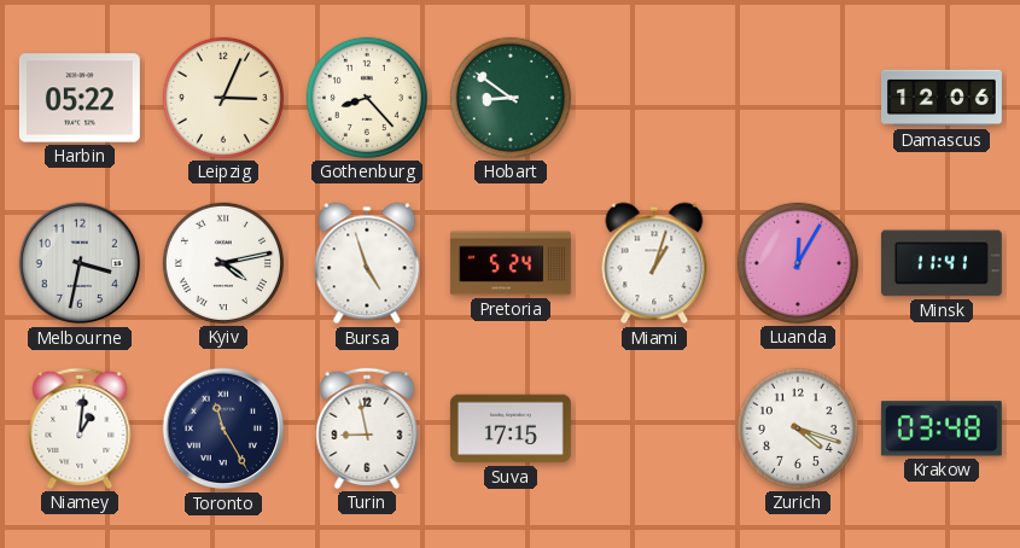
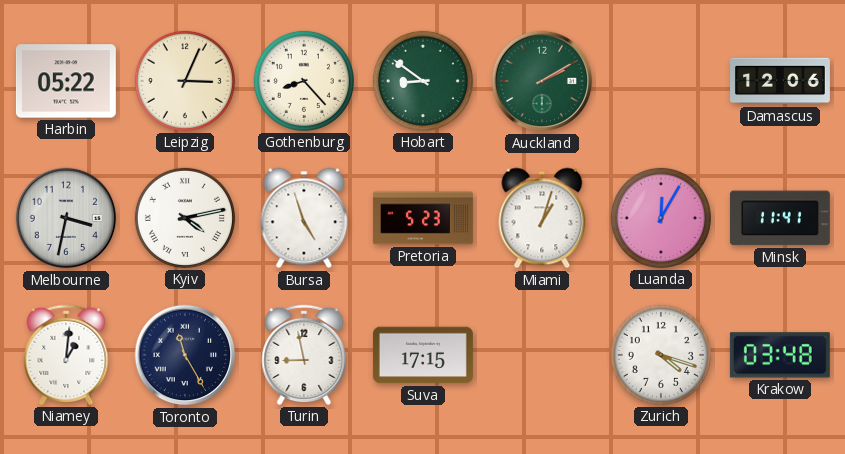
Auckland: none -> 2:10
Pretoria: 5:24 -> 5:23
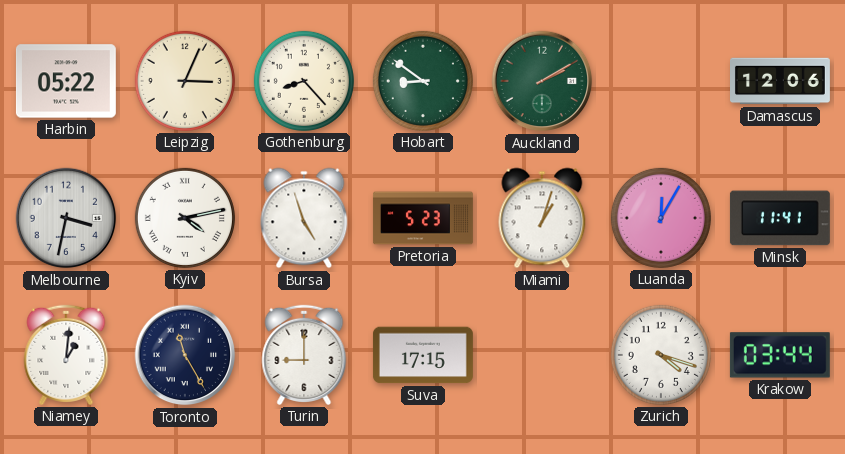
Turin: 8:58 -> 9:00
Krakow: 03:48 -> 03:44
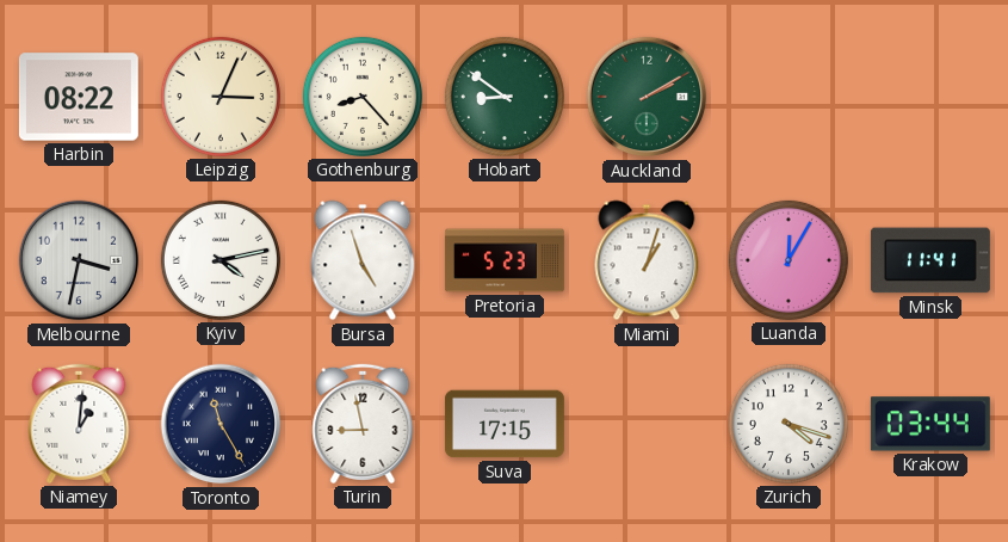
Harbin: 05:22 -> 08:22
Damascus: 12:06 -> none
Turin: 9:00 -> 8:58
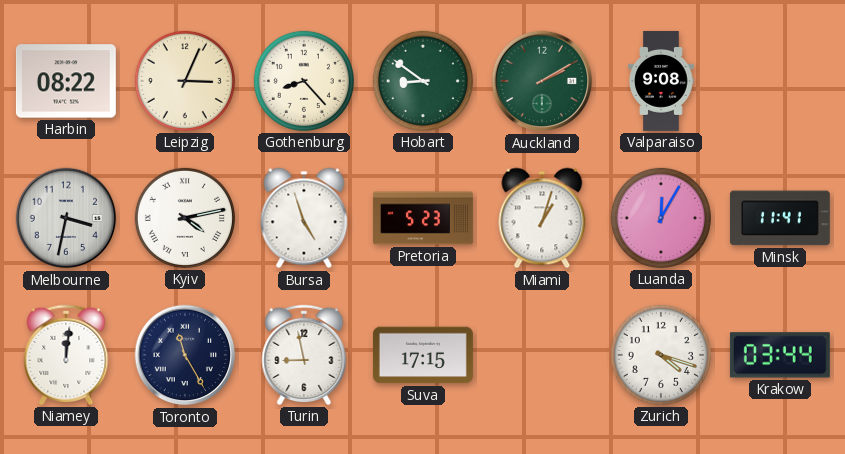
Valparaiso: none -> 9:08
Niamey: 1:01 -> 12:01
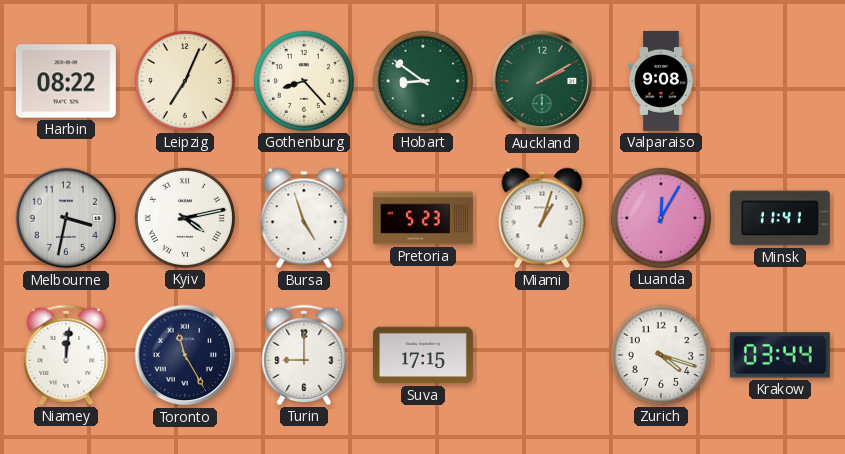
Leipzig: 3:04 -> 7:04
Turin: 8:58 -> 9:00
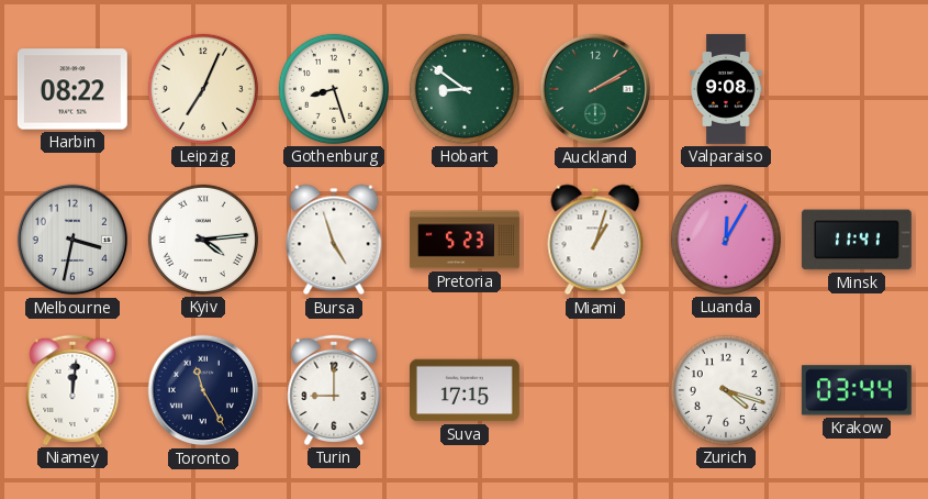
Gothenburg: 8:23 -> 8:27
Kyiv: 4:13 -> 4:14
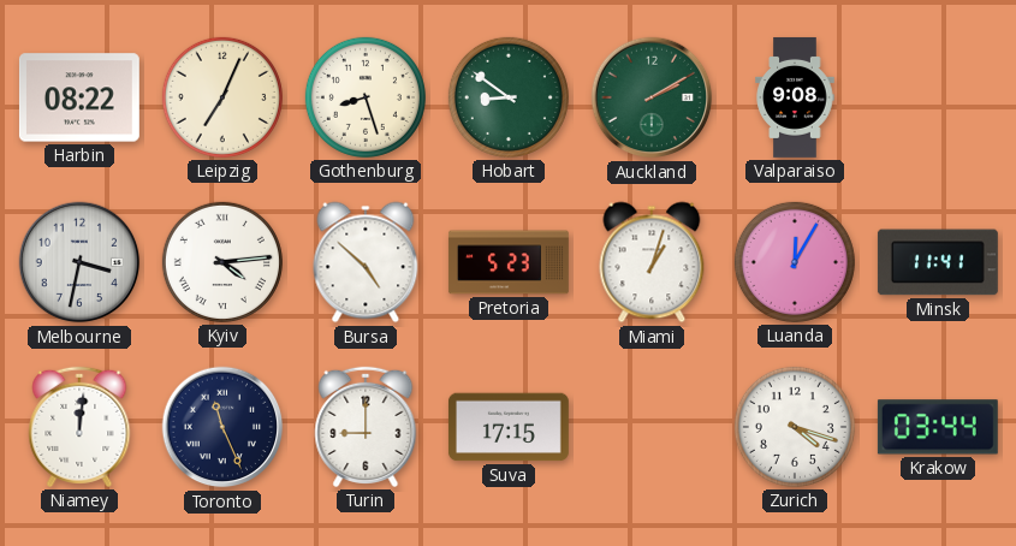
Bursa: 4:57 -> 4:52
Toronto: 11:25 -> 11:26
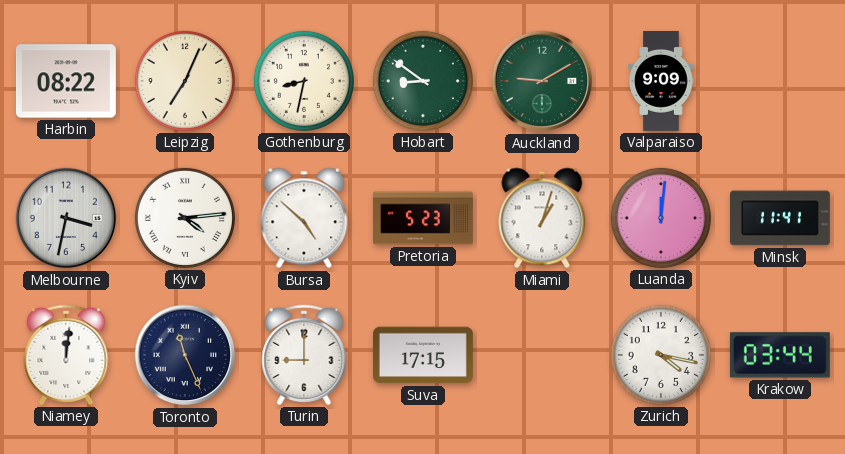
Gothenburg: 8:27 -> 8:32
Auckland: 2:10 -> 9:10
Valparaiso: 9:08 -> 9:09
Luanda: 12:05 -> 12:01
Zurich: 4:18 -> 4:17
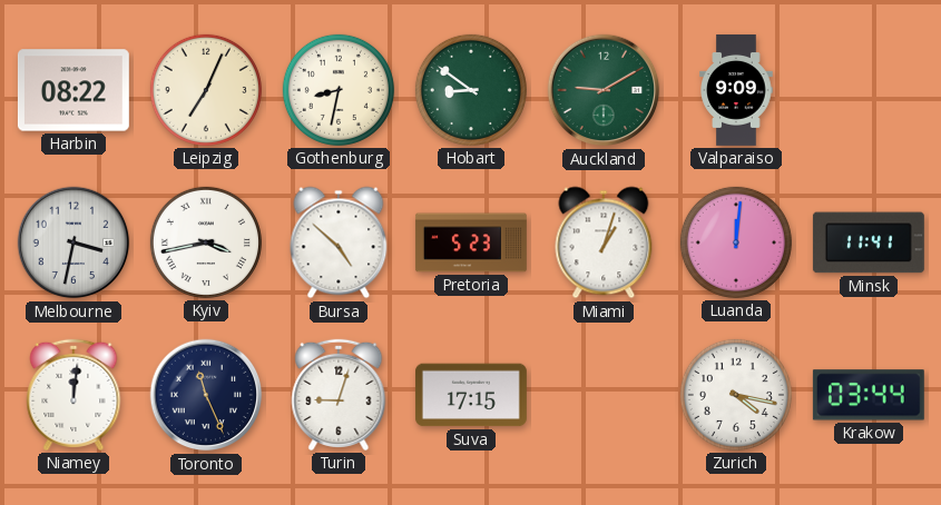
Kyiv: 4:14 -> 3:43
Turin: 9:00 -> 9:03
